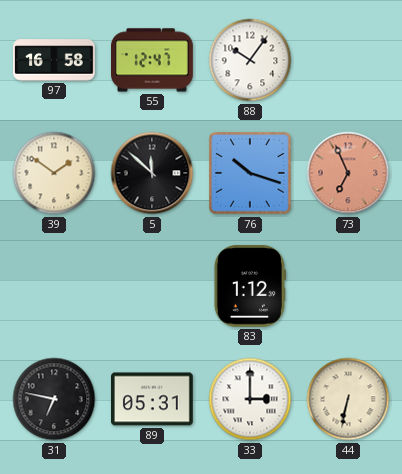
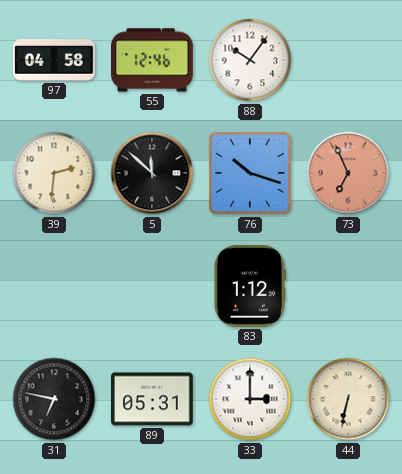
97: 16:58 -> 04:58
55: 12:47 -> 12:46
39: 1:51 -> 2:31
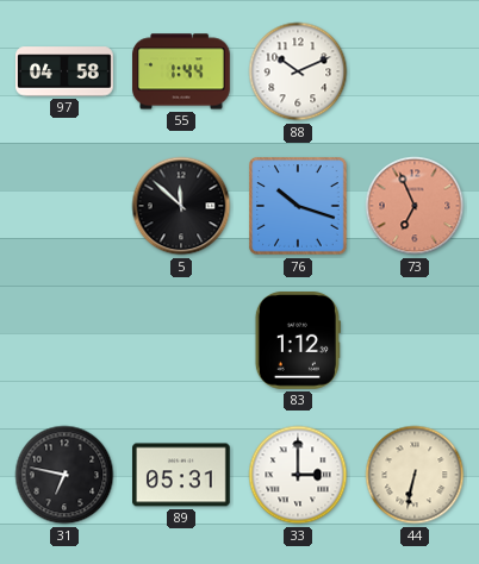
55: 12:46 -> 1:44
88: 10:06 -> 10:11
39: 2:31 -> none
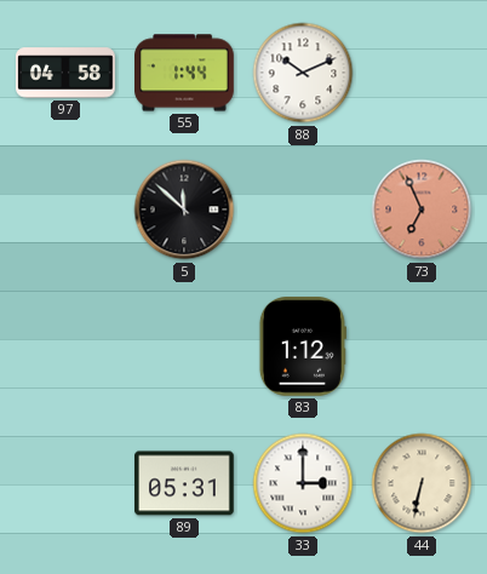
76: 10:18 -> none
31: 6:47 -> none
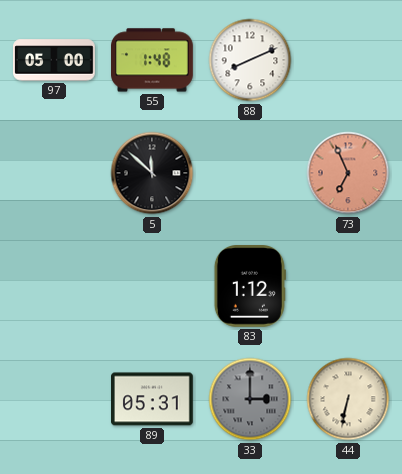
97: 04:58 -> 05:00
55: 1:44 -> 1:48
88: 10:11 -> 8:11
33 dial: white -> grey
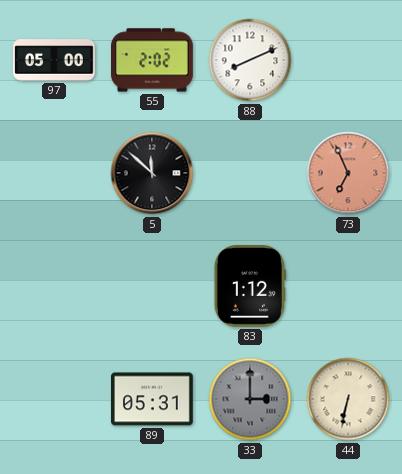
55: 1:48 -> 2:02
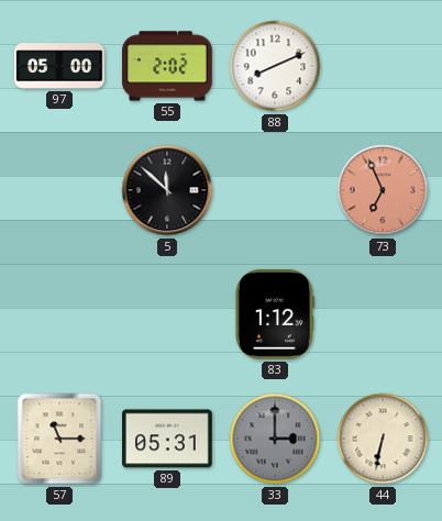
57: none -> 11:15
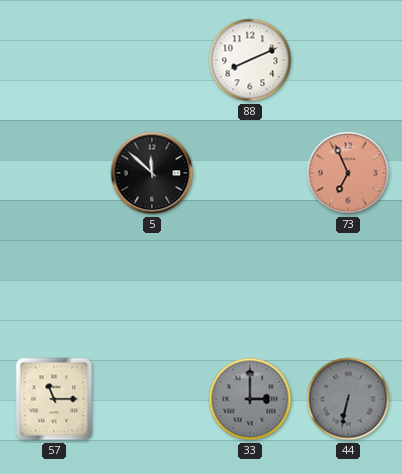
97: 05:00 -> none
55: 2:02 -> none
83: 1:12 -> none
89: 05:31 -> none
44 dial: cream -> grey
